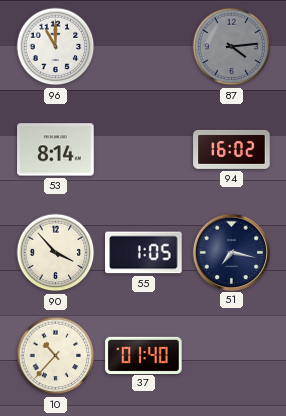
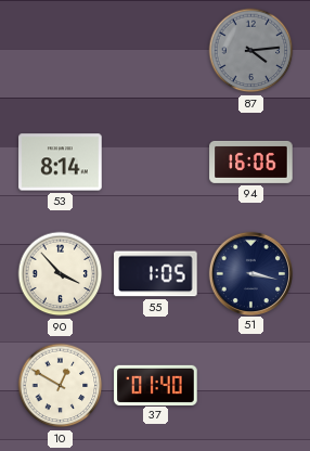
96: 11:00 -> none
94: 16:02 -> 16:06
51: 7:17 -> 3:17
10: 10:37 -> 12:50
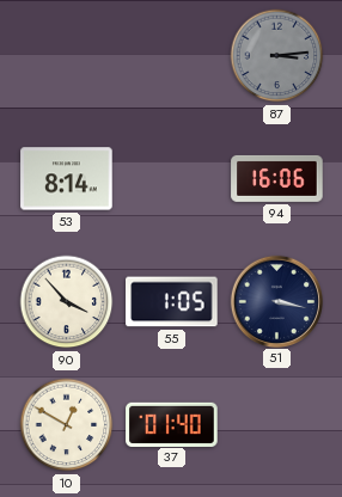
87: 4:14 -> 3:14
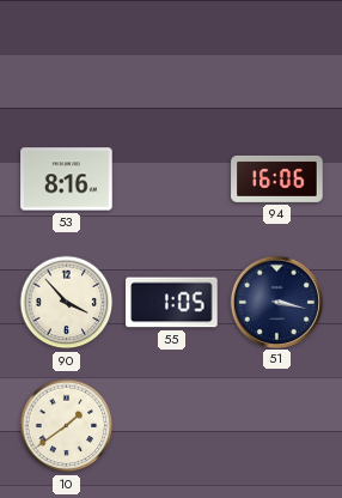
87: 3:14 -> none
53: 8:14 -> 8:16
10: 12:50 -> 1:39
37: 01:40 -> none
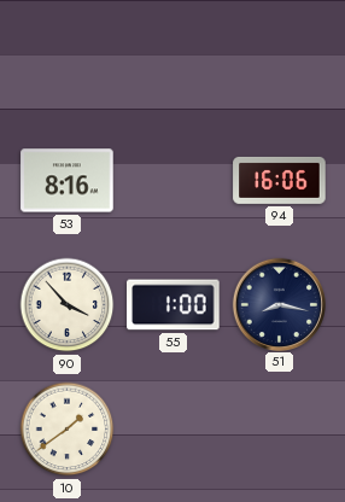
55: 1:05 -> 1:00
51: 3:17 -> 8:17
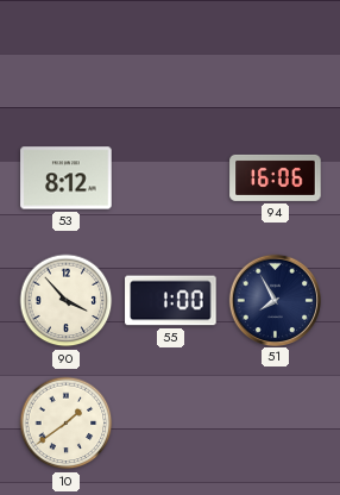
53: 8:16 -> 8:12
51: 8:17 -> 7:55
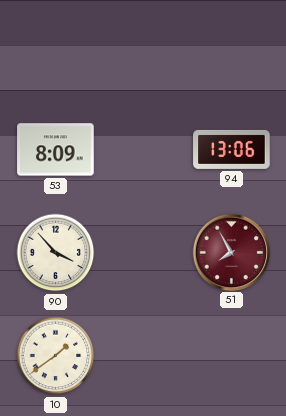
53: 8:12 -> 8:09
94: 16:06 -> 13:06
55: 1:00 -> none
51 dial: navy -> burgundy
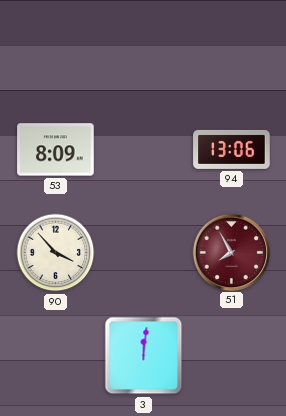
10: 1:39 -> none
3: none -> 12:01
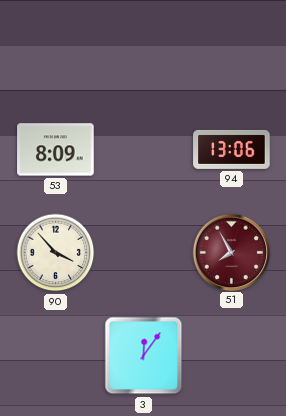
3: 12:01 -> 12:06
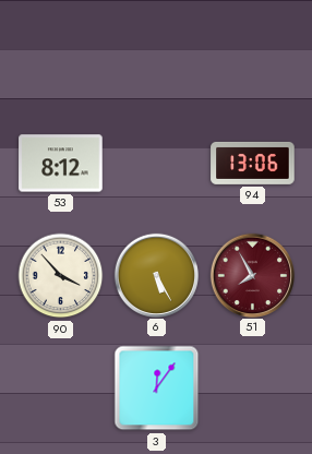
53: 8:09 -> 8:12
6: none -> 5:25
